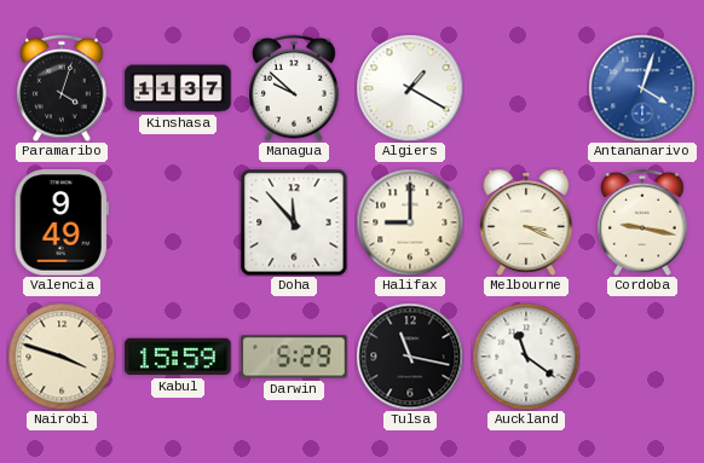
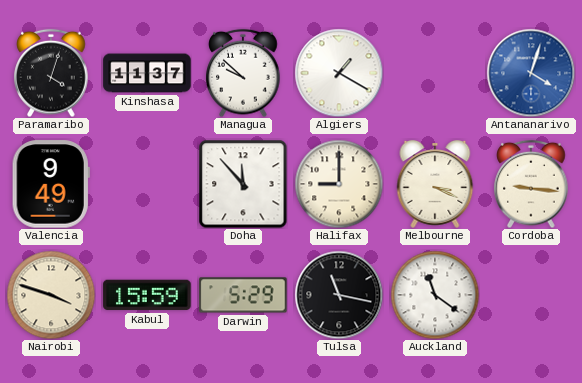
Cordoba: 9:17 -> 9:16
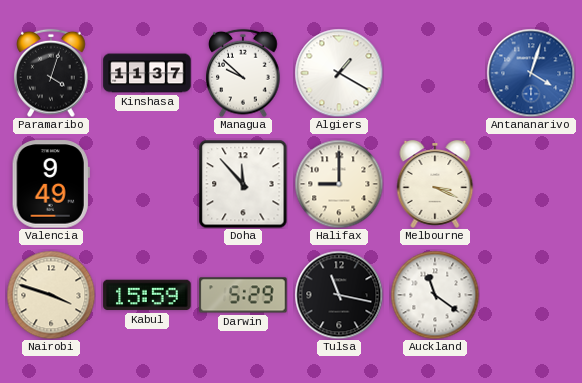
Cordoba: 9:16 -> none
